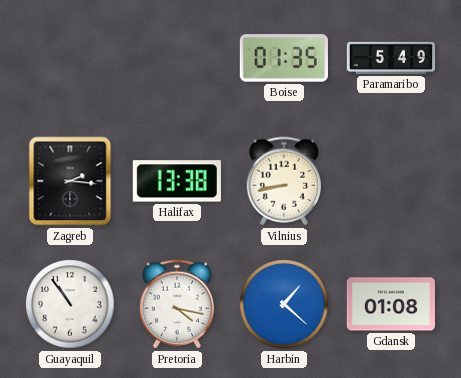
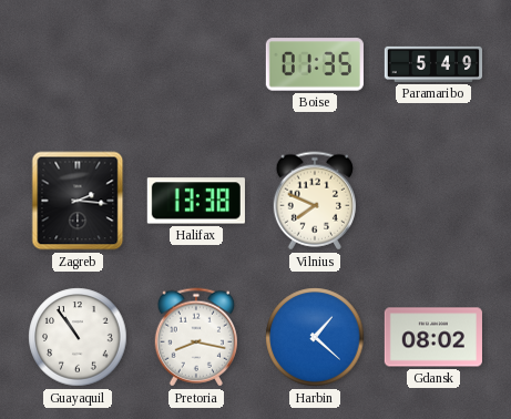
Vilnius: 8:43 -> 7:49
Pretoria: 4:17 -> 8:17
Gdansk: 01:08 -> 08:02
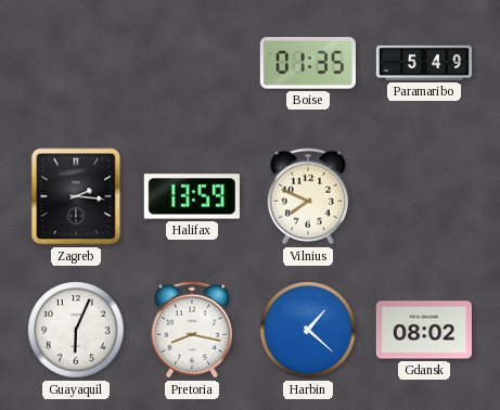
Halifax: 13:38 -> 13:59
Guayaquil: 10:54 -> 6:04
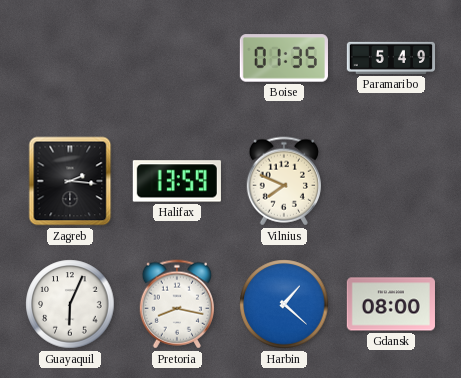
Gdansk: 08:02 -> 08:00
